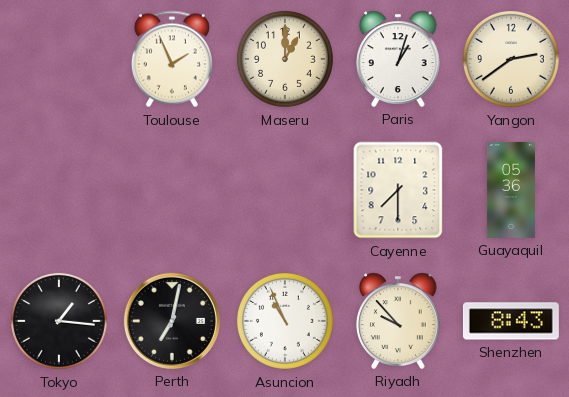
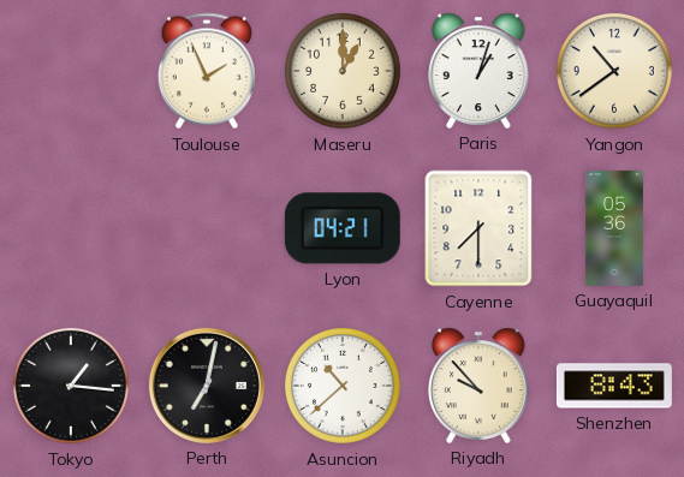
Yangon: 2:39 -> 10:39
Lyon: none -> 04:21
Asuncion: 10:56 -> 10:38
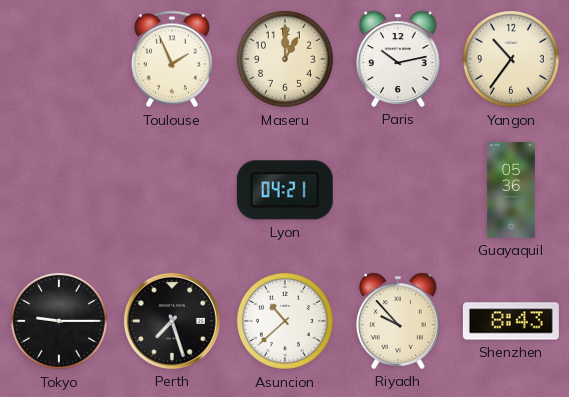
Paris: 1:03 -> 10:13
Yangon: 10:39 -> 10:36
Cayenne: 7:30 -> none
Tokyo: 1:16 -> 9:15
Perth: 7:02 -> 7:27
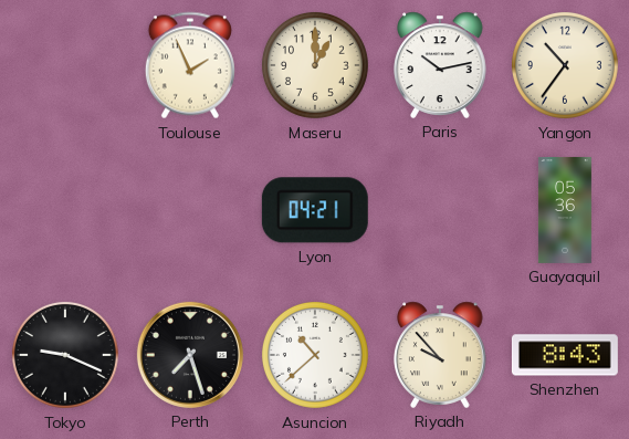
Tokyo: 9:15 -> 9:19
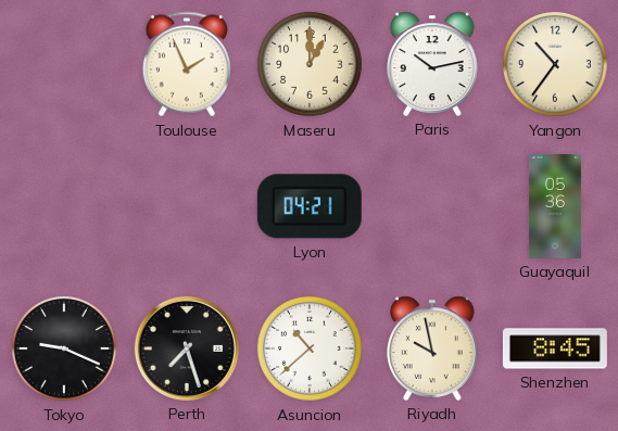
Riyadh: 9:53 -> 9:58
Shenzhen: 8:43 -> 8:45
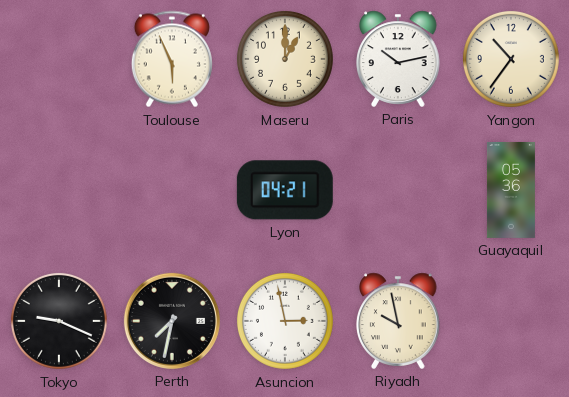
Toulouse: 1:56 -> 5:56
Perth: 7:27 -> 7:32
Asuncion: 10:38 -> 2:58
Shenzhen: 8:45 -> none
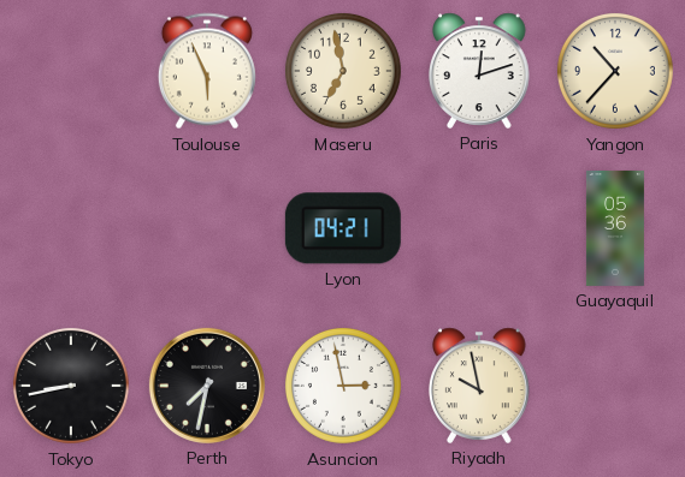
Maseru: 1:00 -> 6:58
Paris: 10:13 -> 12:12
Yangon: 10:36 -> 10:37
Tokyo: 9:19 -> 8:43
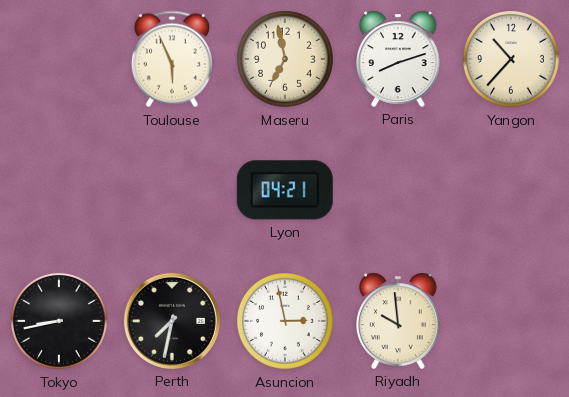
Paris: 12:12 -> 8:12
Guayaquil: 05:36 -> none
Riyadh: 9:58 -> 9:59
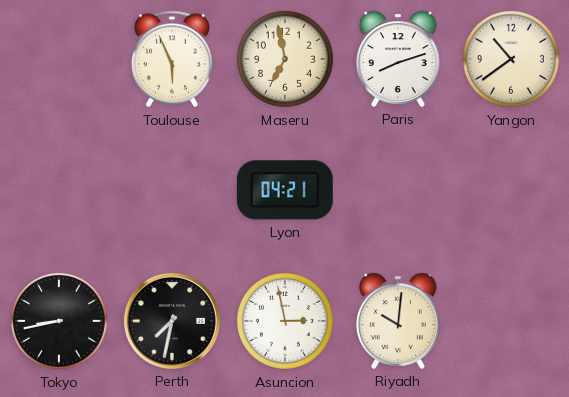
Yangon: 10:37 -> 10:39
Riyadh: 9:59 -> 10:01
